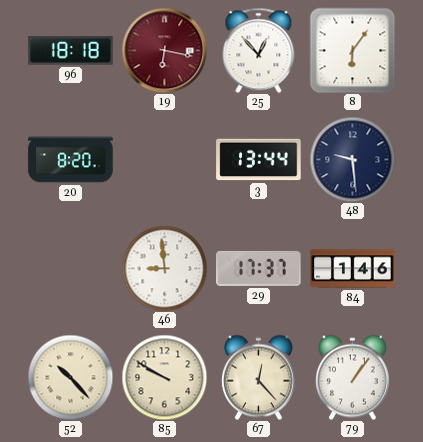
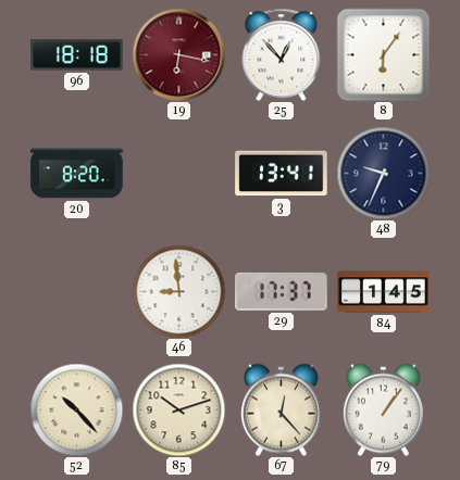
3: 13:44 -> 13:41
48: 9:29 -> 9:34
84: 1:46 -> 1:45
85: 9:50 -> 10:12
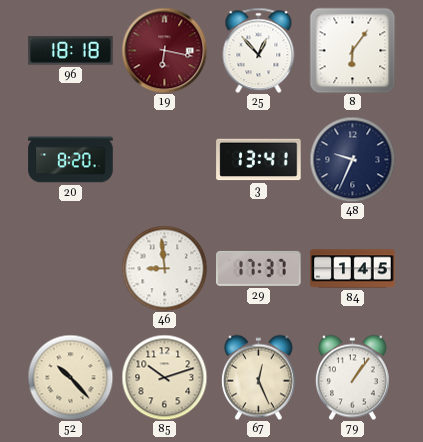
67: 12:23 -> 12:26
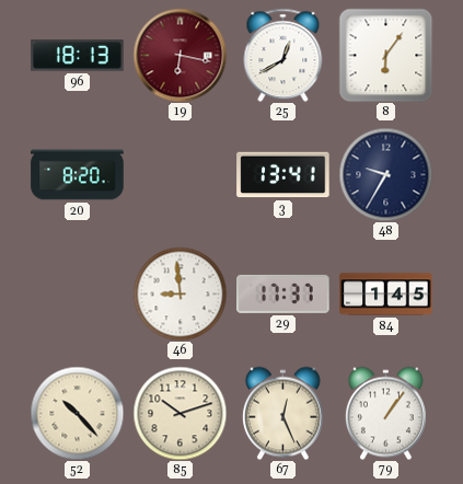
96: 18:18 -> 18:13
25: 12:53 -> 12:40
48: 9:34 -> 9:35
